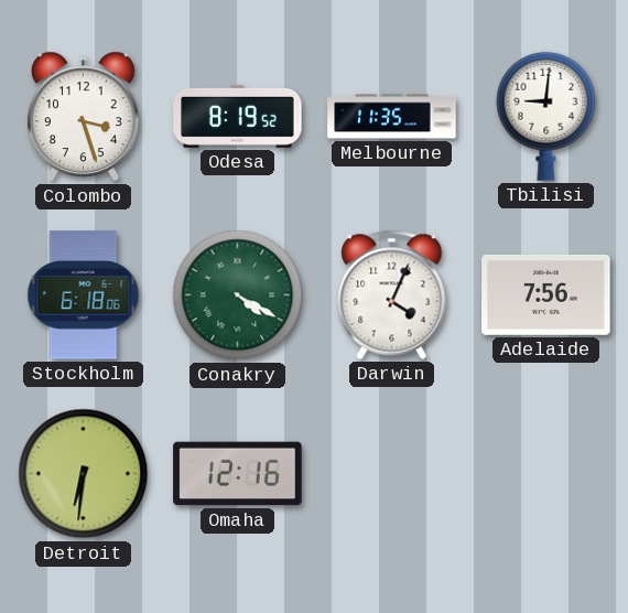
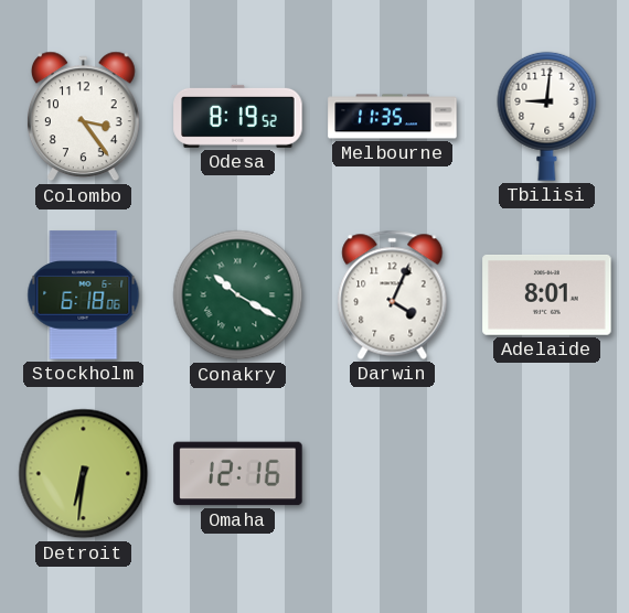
Colombo: 3:27 -> 3:24
Conakry: 4:20 -> 10:20
Adelaide: 7:56 -> 8:01
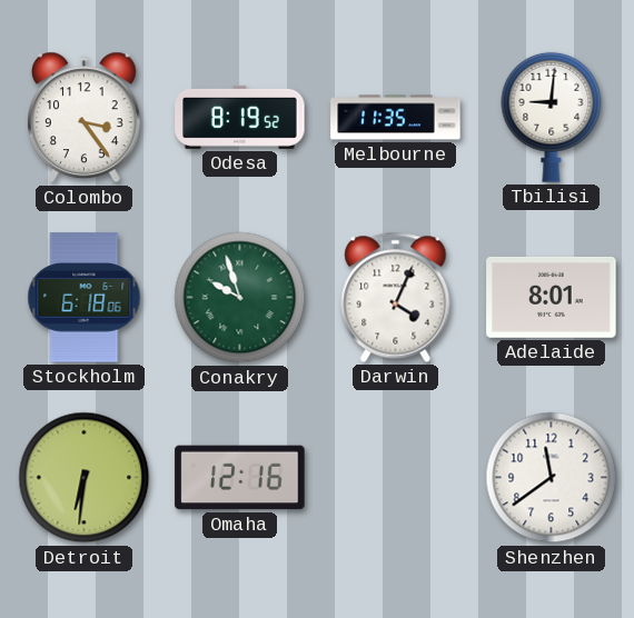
Conakry: 10:20 -> 9:57
Shenzhen: none -> 11:39
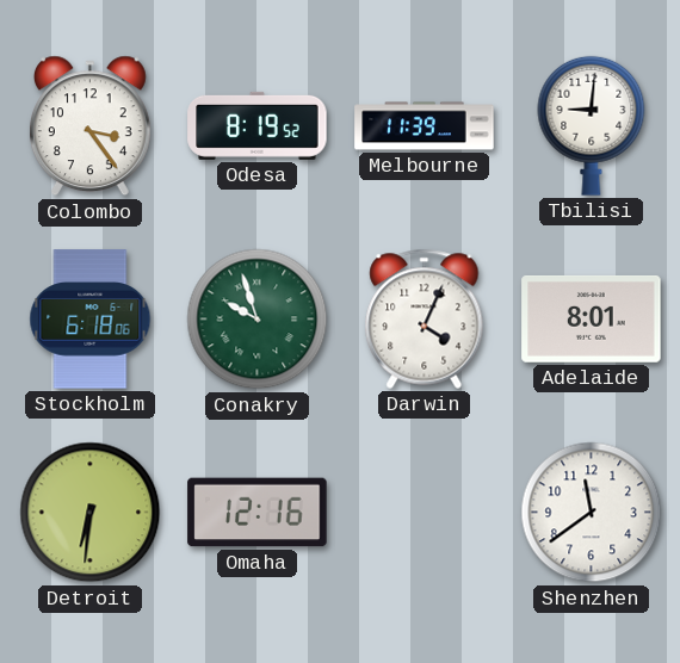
Melbourne: 11:35 -> 11:39
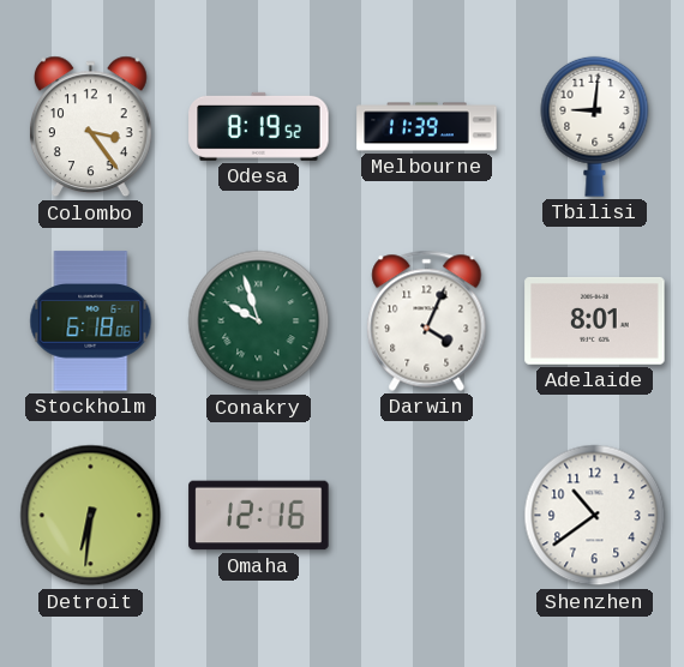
Shenzhen: 11:39 -> 10:39
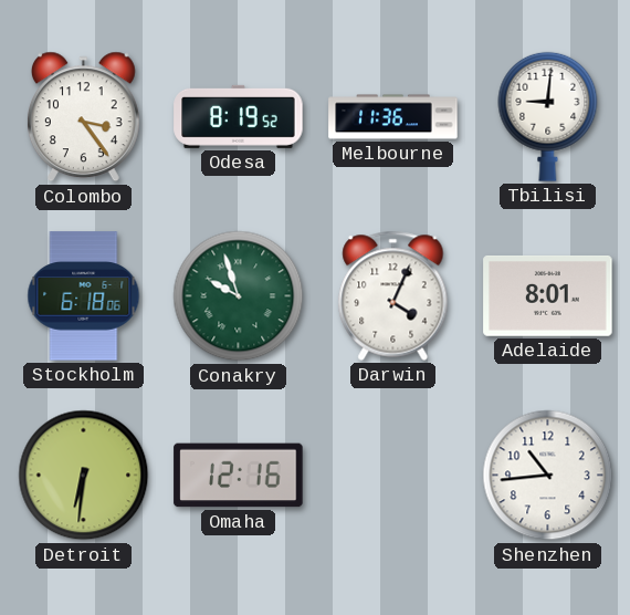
Melbourne: 11:39 -> 11:36
Shenzhen: 10:39 -> 10:44
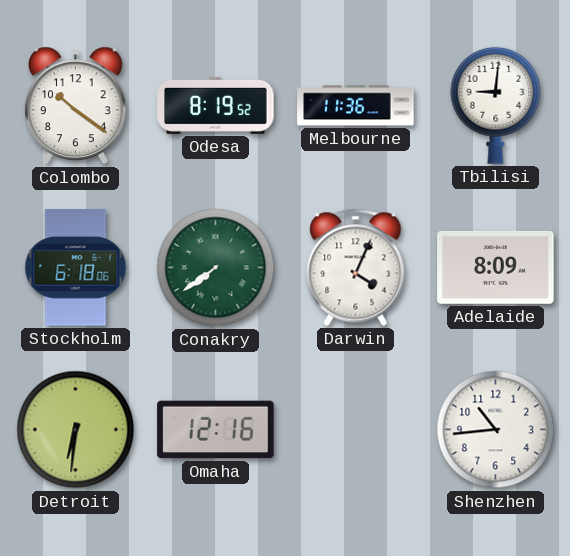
Colombo: 3:24 -> 10:21
Conakry: 9:57 -> 7:39
Adelaide: 8:01 -> 8:09
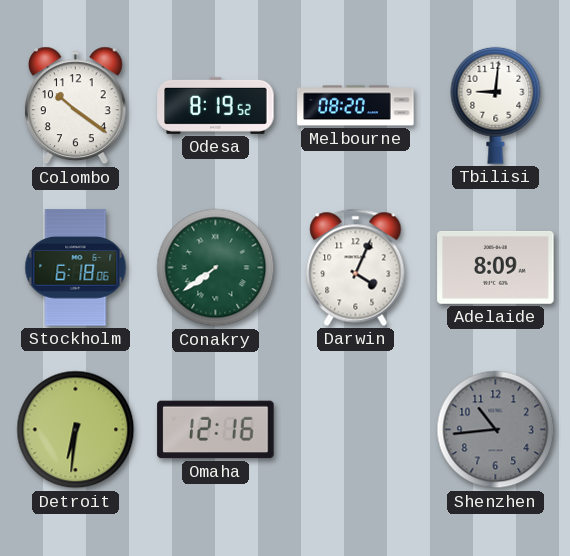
Melbourne: 11:36 -> 08:20
Shenzhen dial: white -> grey
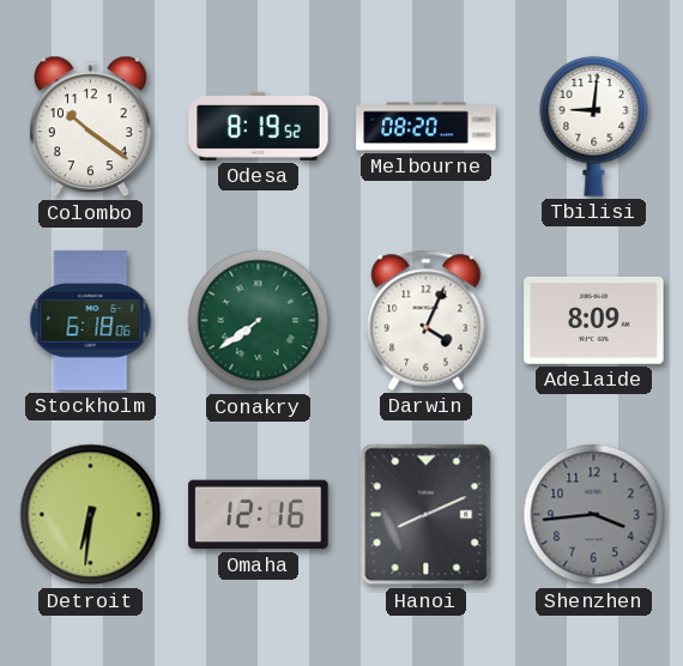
Hanoi: none -> 8:11
Shenzhen: 10:44 -> 3:44
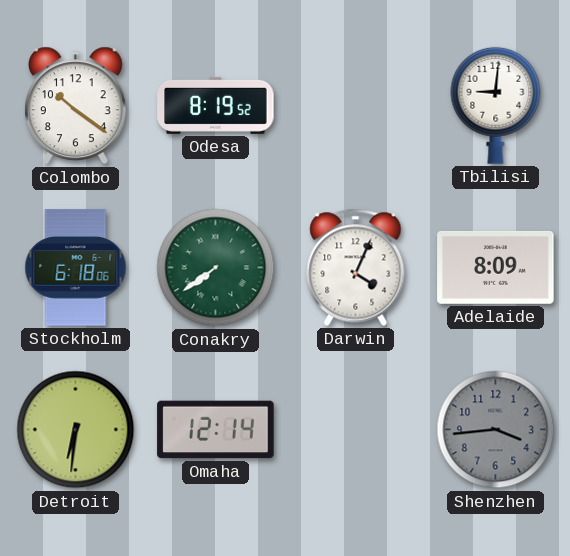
Melbourne: 08:20 -> none
Omaha: 12:16 -> 12:14
Hanoi: 8:11 -> none
